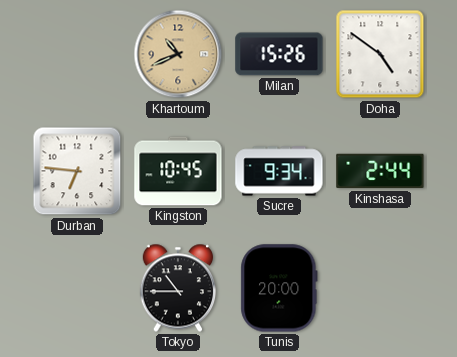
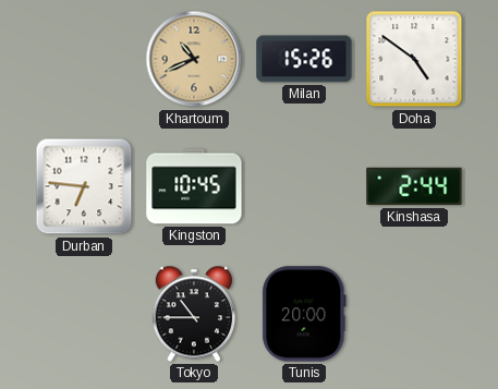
Sucre: 9:34 -> none
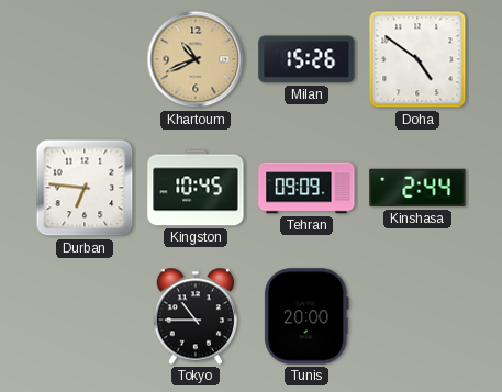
Tehran: none -> 09:09
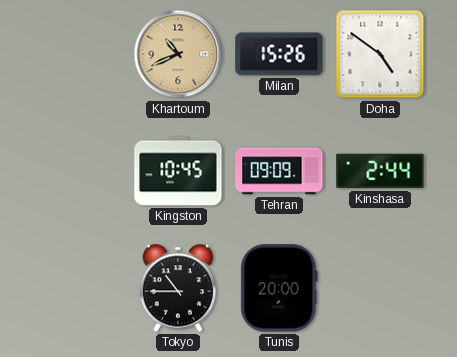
Durban: 6:46 -> none
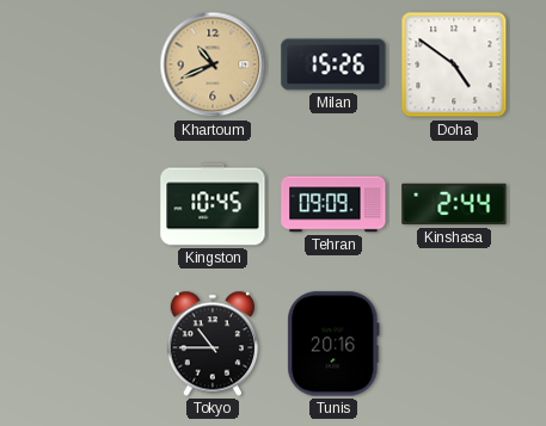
Tunis: 20:00 -> 20:16
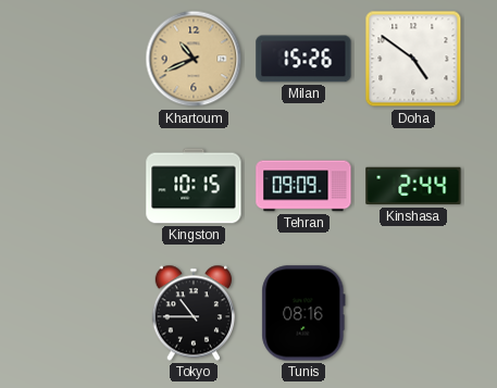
Kingston: 10:45 -> 10:15
Tunis: 20:16 -> 08:16
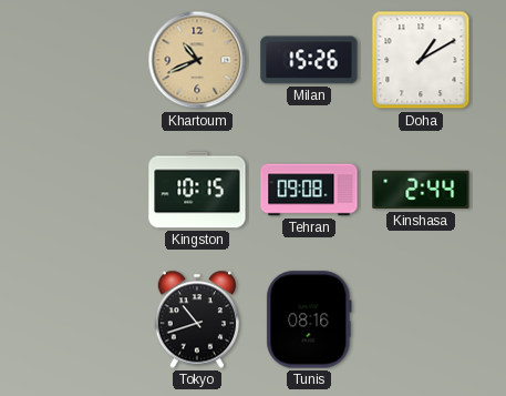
Doha: 4:51 -> 1:10
Tehran: 09:09 -> 09:08
Tokyo: 10:45 -> 10:42
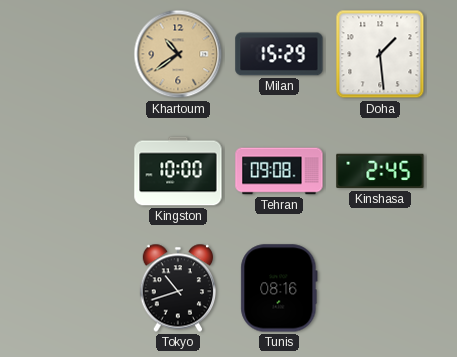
Khartoum: 10:41 -> 10:39
Milan: 15:26 -> 15:29
Doha: 1:10 -> 1:29
Kingston: 10:15 -> 10:00
Kinshasa: 2:44 -> 2:45
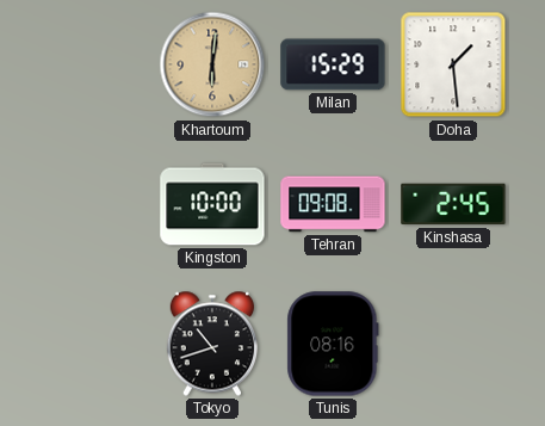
Khartoum: 10:39 -> 6:01
